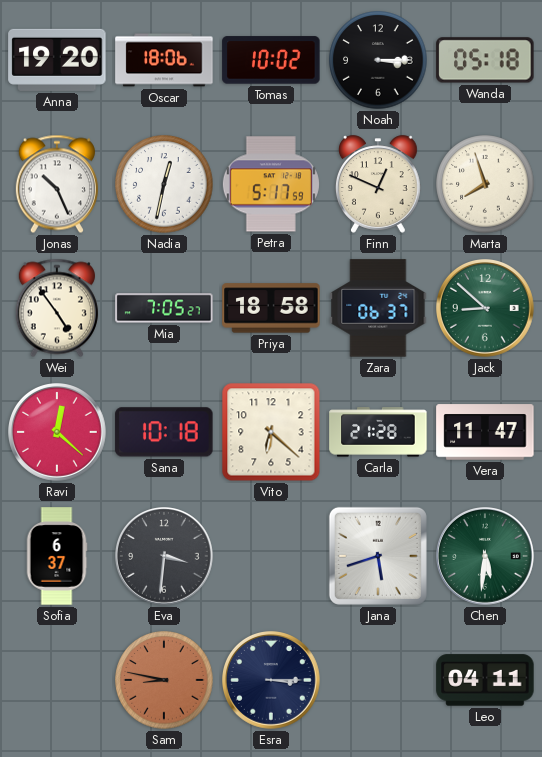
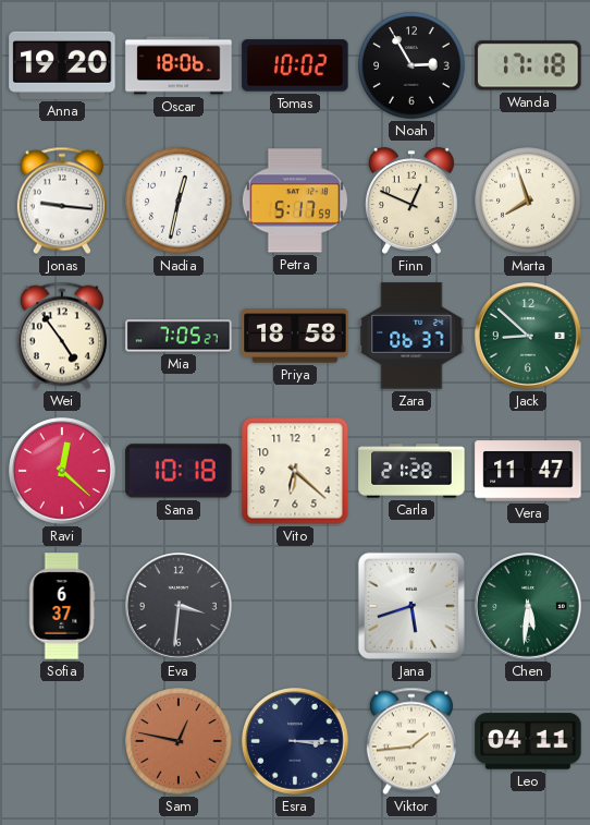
Noah: 3:15 -> 2:55
Wanda: 05:18 -> 17:18
Jonas: 10:26 -> 9:16
Sam: 8:47 -> 12:47
Viktor: none -> 1:44
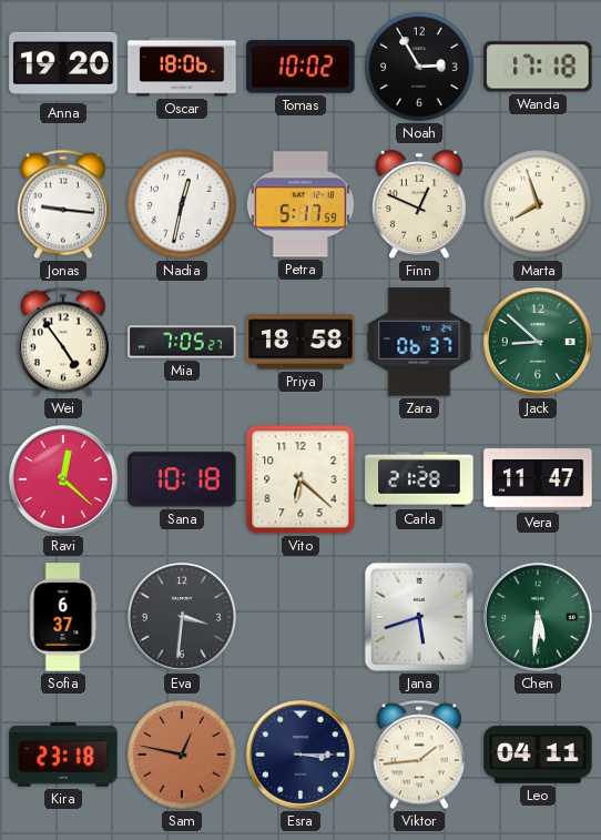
Kira: none -> 23:18
